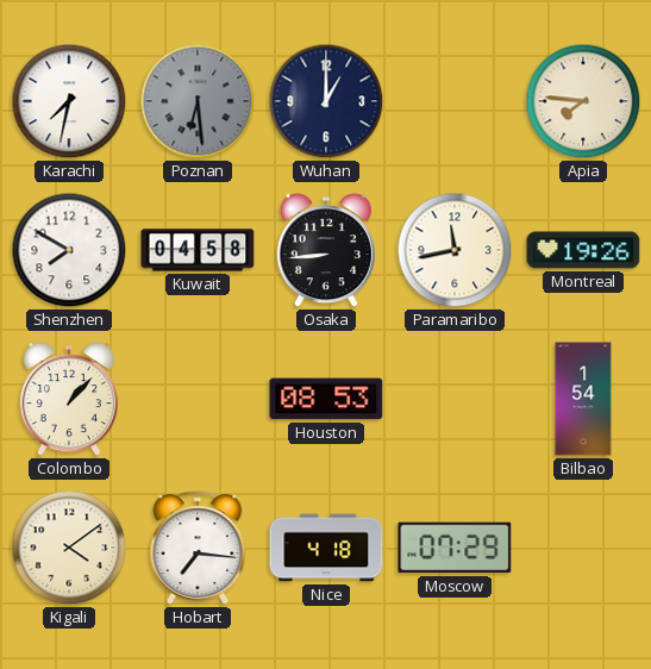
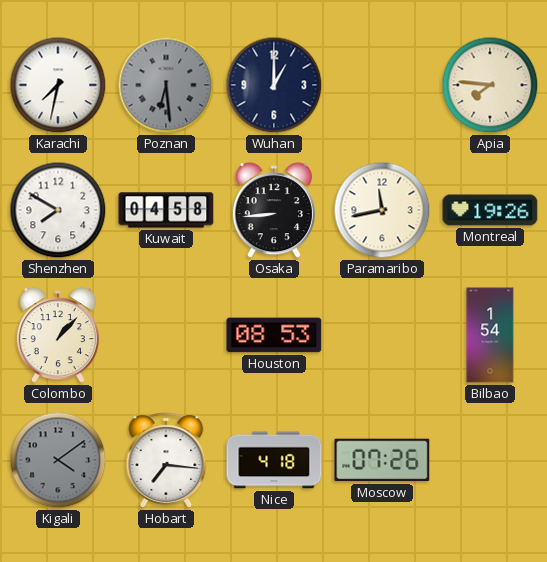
Kigali dial: cream -> grey
Moscow: 07:29 -> 07:26
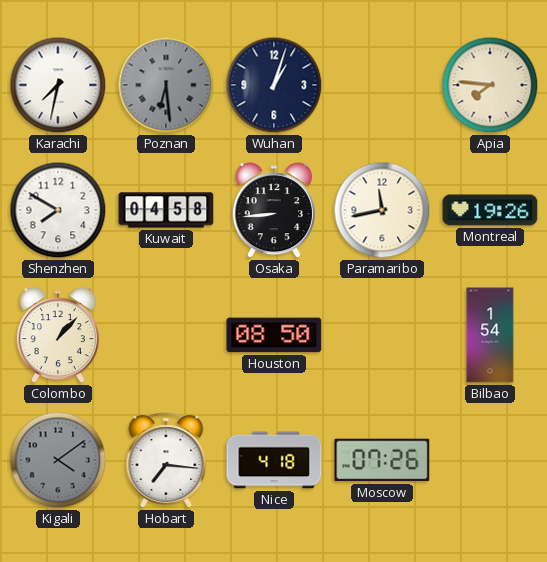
Wuhan: 1:00 -> 1:03
Houston: 08:53 -> 08:50
